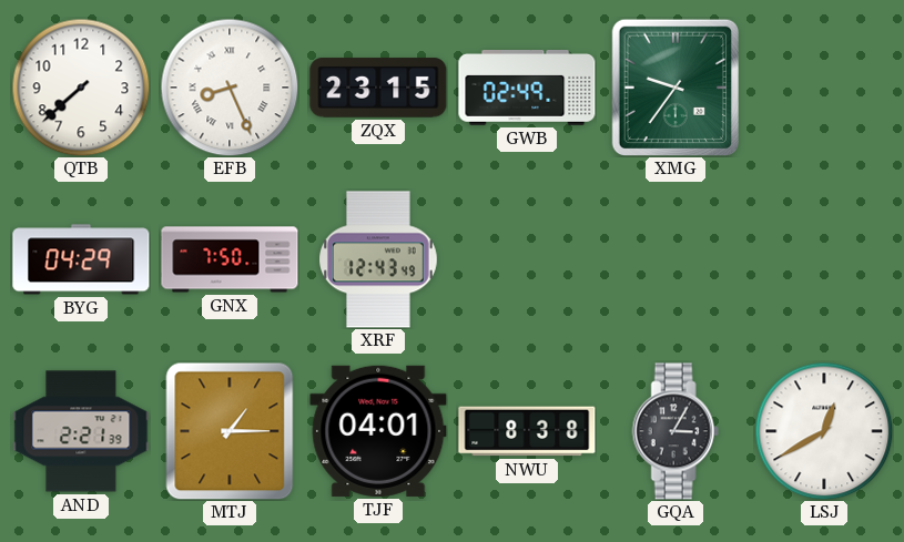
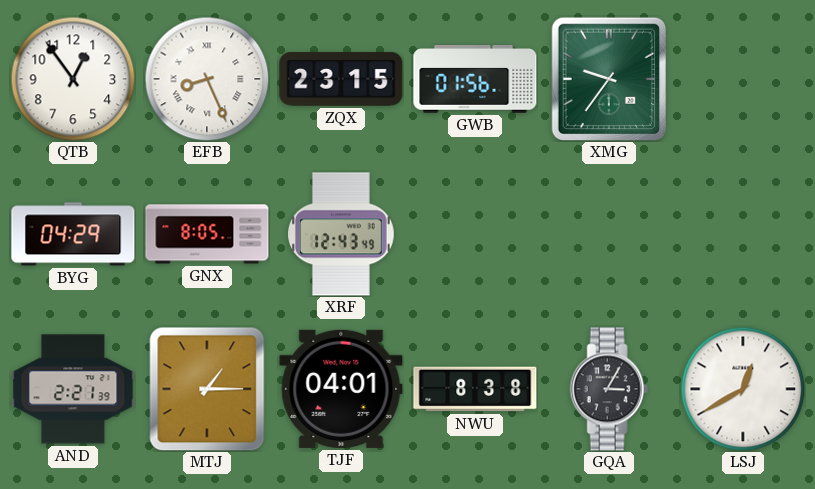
QTB: 7:38 -> 12:54
GWB: 02:49 -> 01:56
GNX: 7:50 -> 8:05
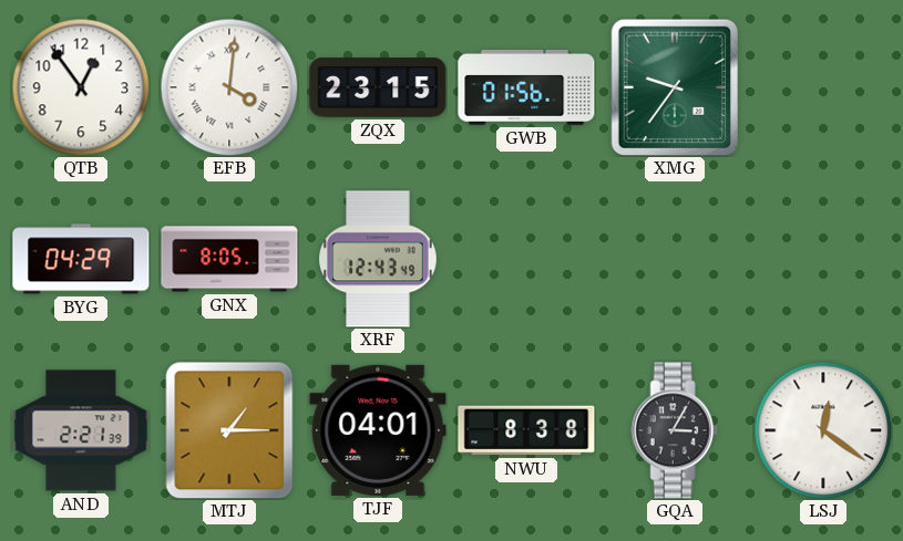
EFB: 8:26 -> 4:01
LSJ: 12:40 -> 12:21
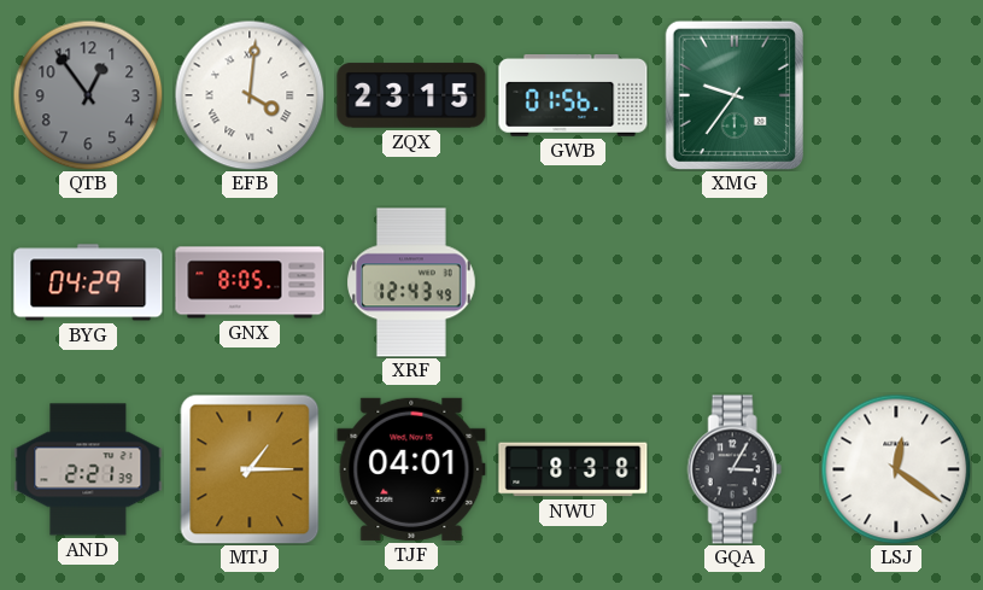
QTB dial: white -> grey
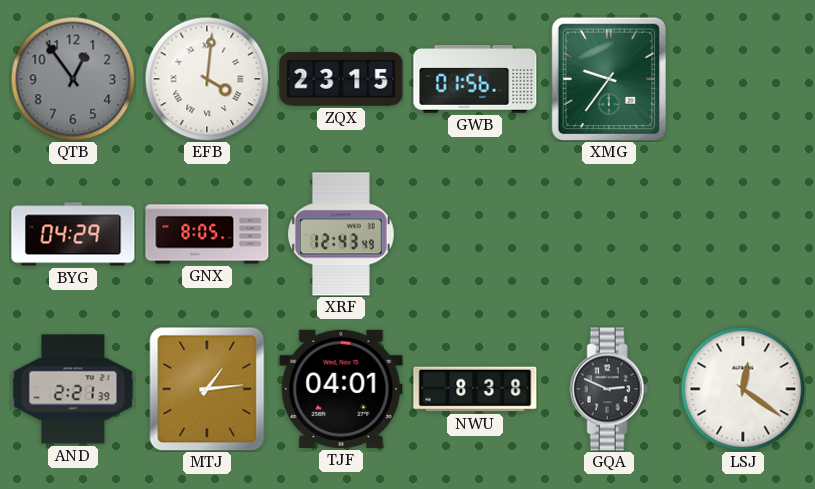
MTJ: 1:15 -> 1:14
GQA: 3:05 -> 2:49
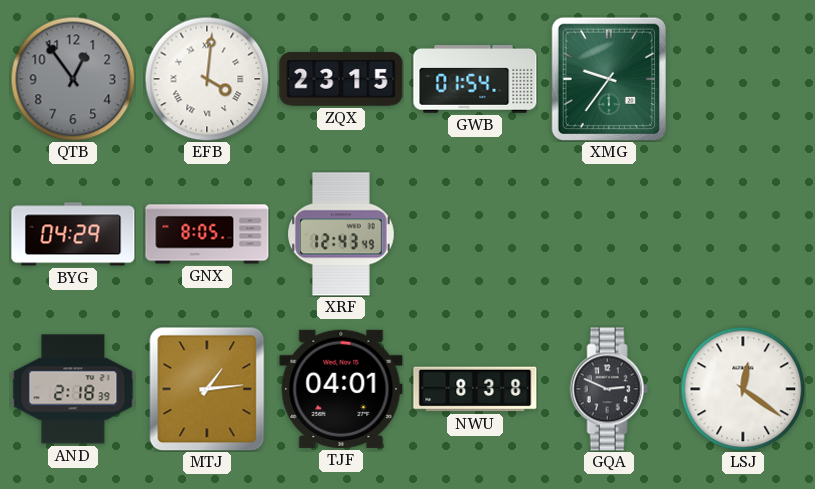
GWB: 01:56 -> 01:54
AND: 2:21 -> 2:18
